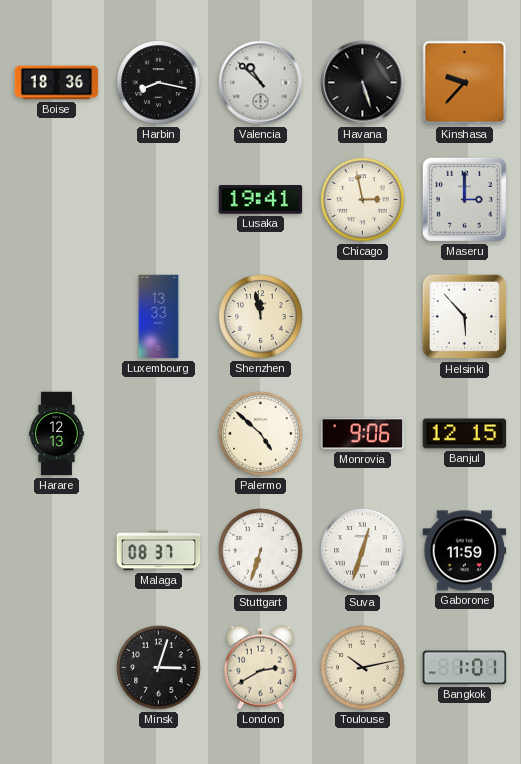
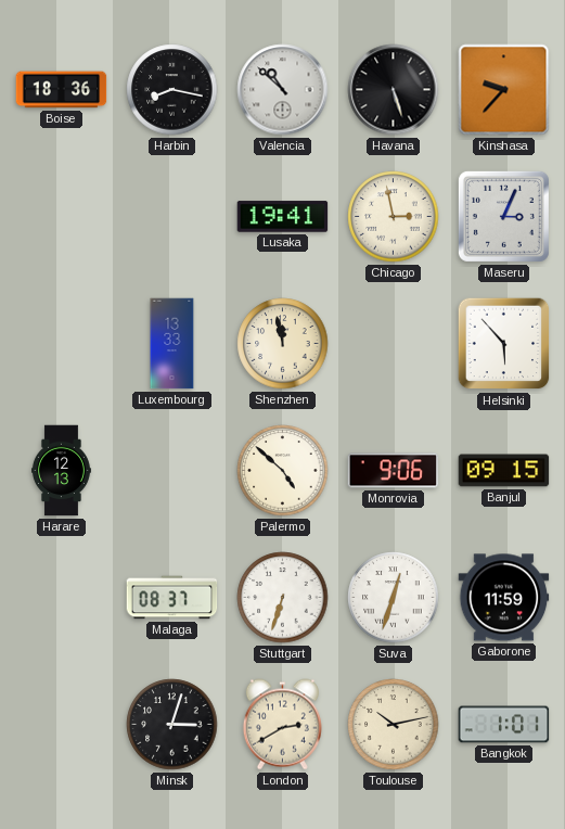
Maseru: 3:00 -> 3:04
Banjul: 12:15 -> 09:15
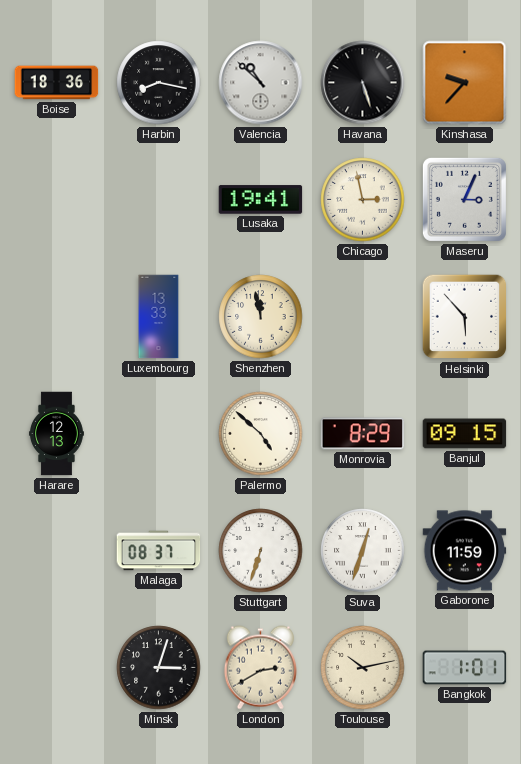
Monrovia: 9:06 -> 8:29
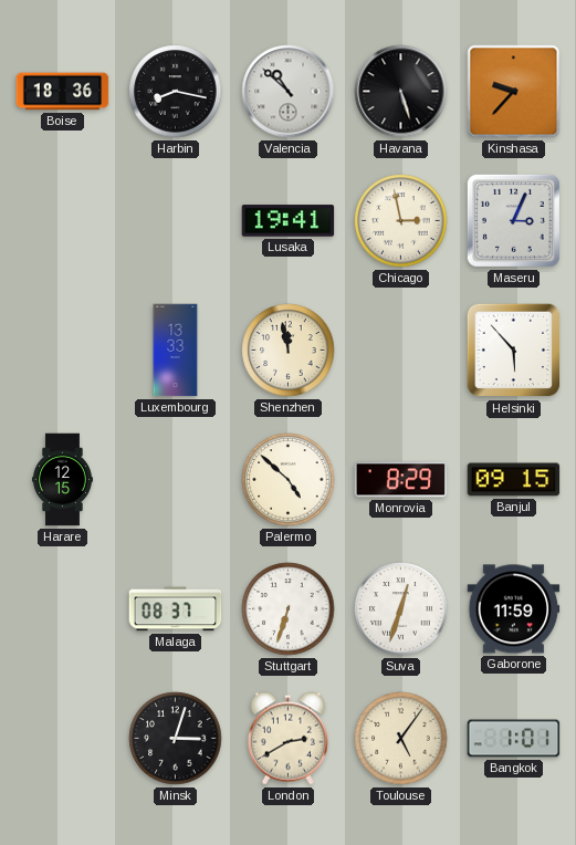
Harare: 12:13 -> 12:15
Toulouse: 10:13 -> 5:06
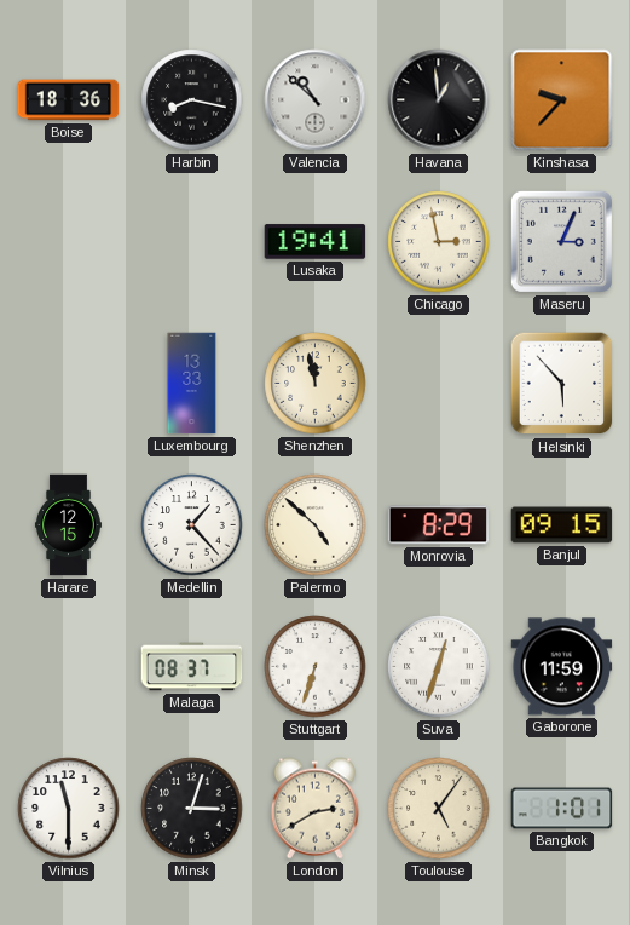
Havana: 5:27 -> 12:59
Medellin: none -> 1:23
Vilnius: none -> 11:30
